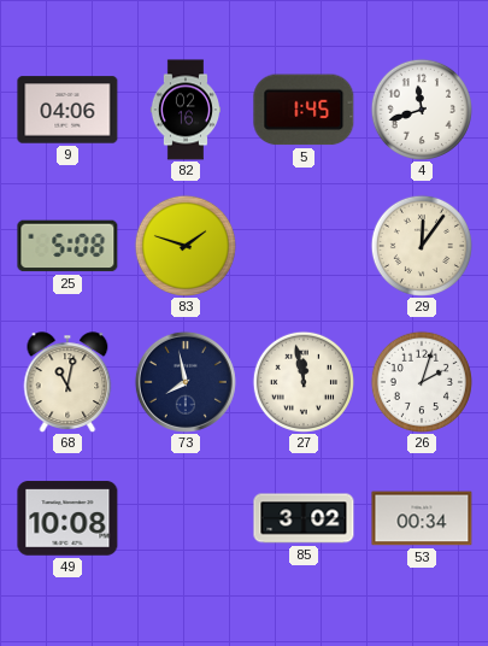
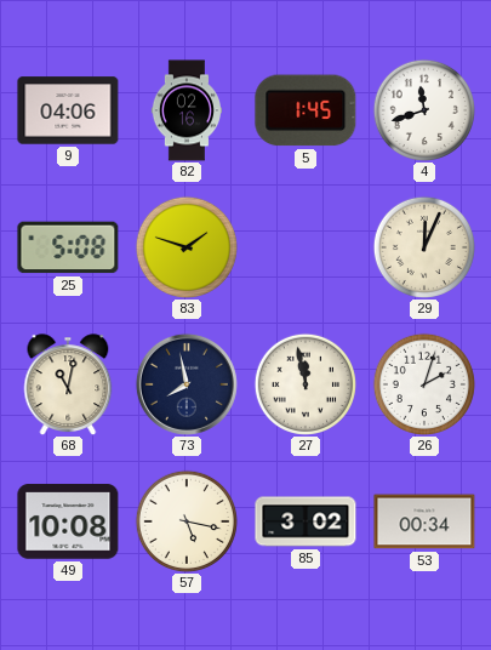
29: 12:06 -> 12:04
57: none -> 5:17
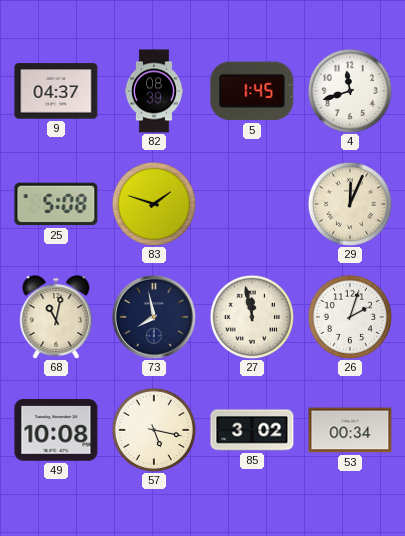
9: 04:06 -> 04:37
82: 02:16 -> 08:39
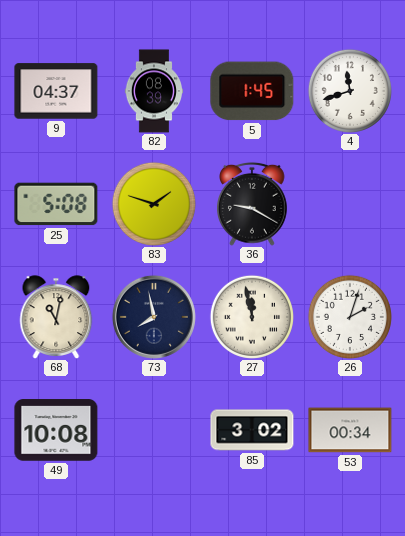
36: none -> 9:20
29: 12:04 -> none
57: 5:17 -> none
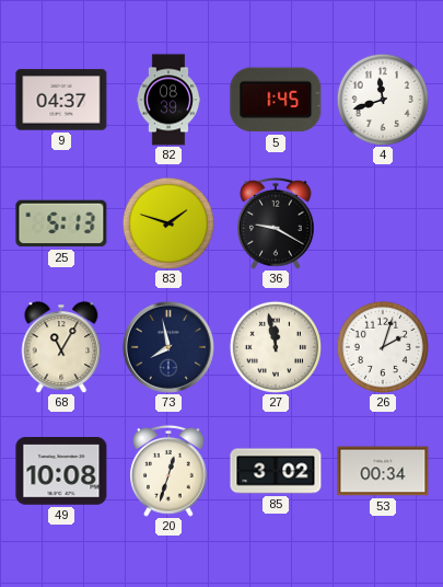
25: 5:08 -> 5:13
68: 11:02 -> 11:05
20: none -> 12:33
